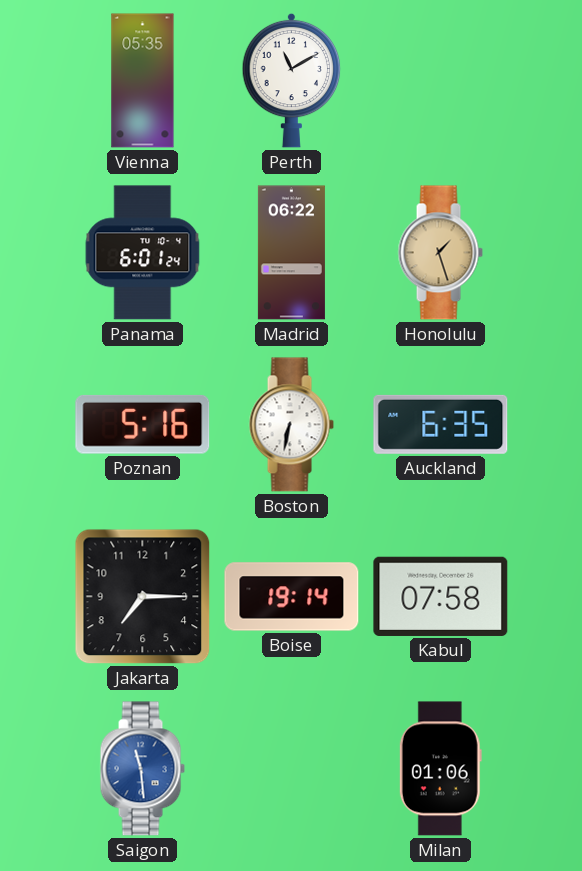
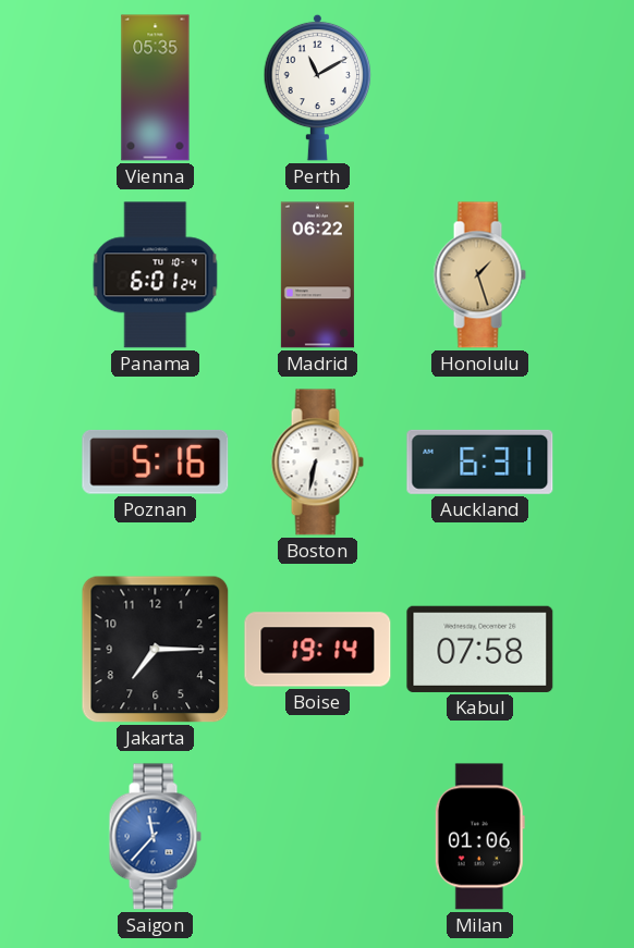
Auckland: 6:35 -> 6:31
Saigon: 11:29 -> 11:37
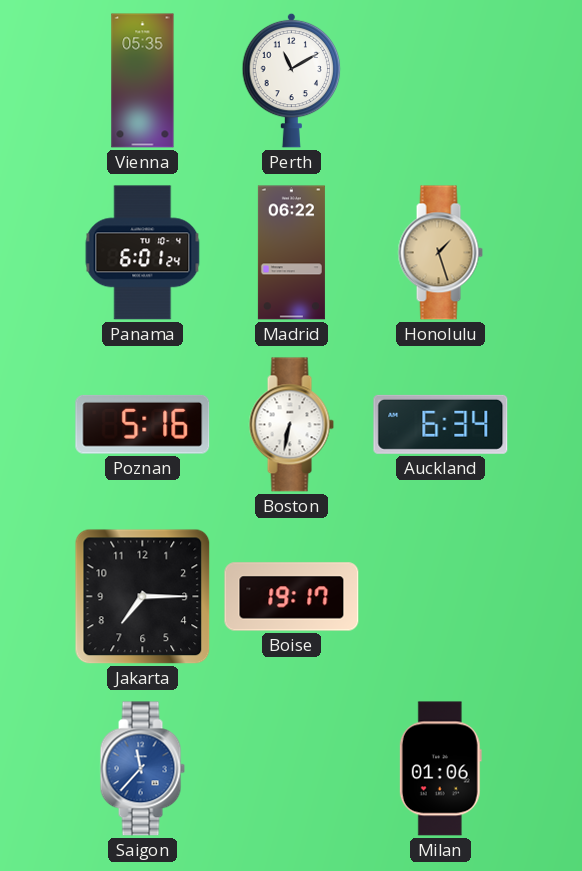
Auckland: 6:31 -> 6:34
Boise: 19:14 -> 19:17
Kabul: 07:58 -> none
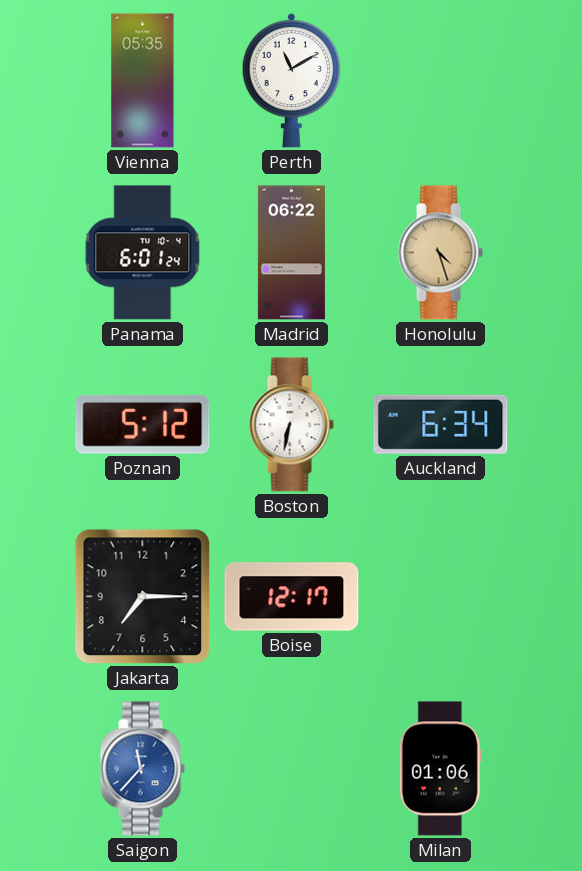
Honolulu: 1:27 -> 4:27
Poznan: 5:16 -> 5:12
Boise: 19:17 -> 12:17
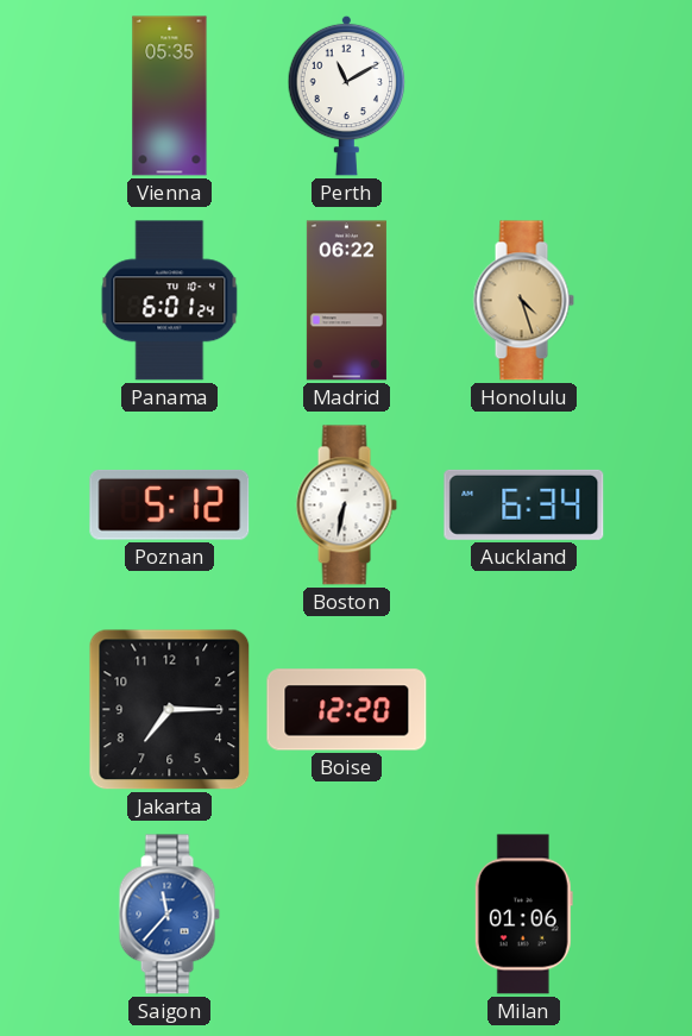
Boise: 12:17 -> 12:20
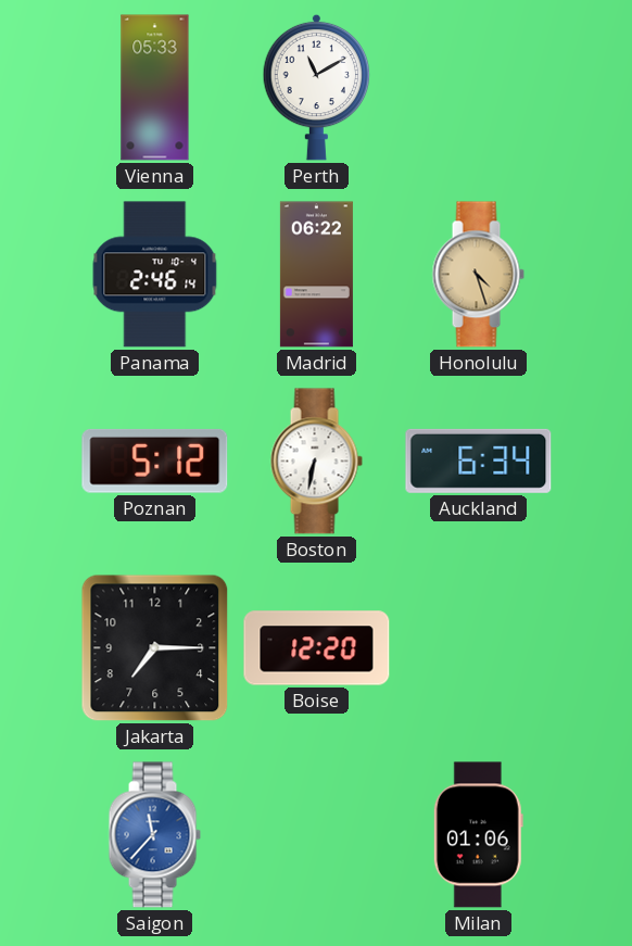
Vienna: 05:35 -> 05:33
Panama: 6:01 -> 2:46
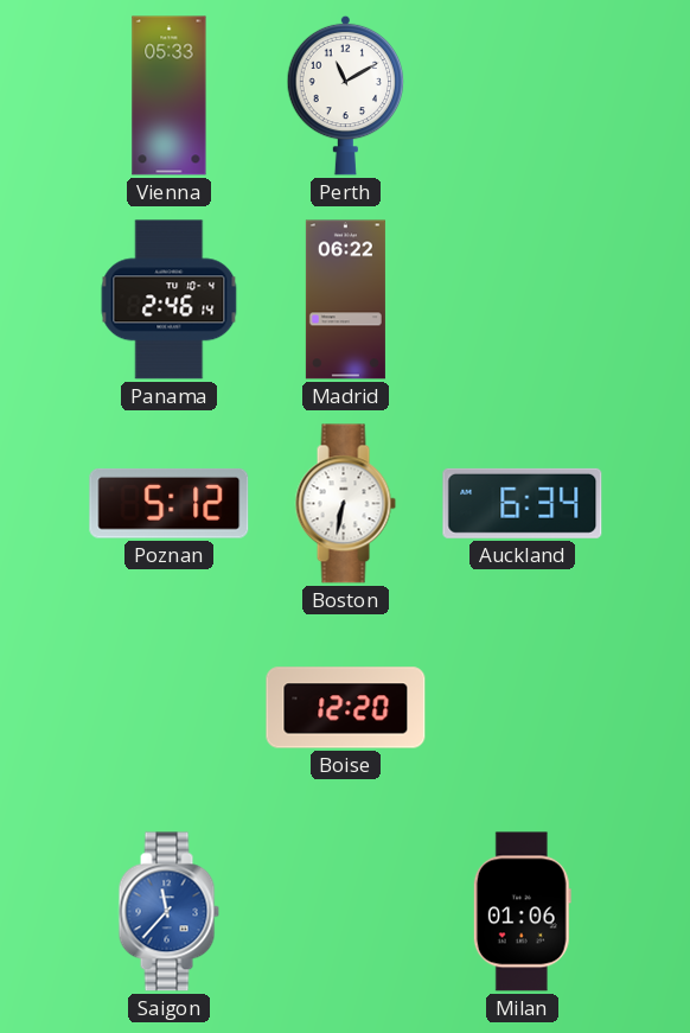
Honolulu: 4:27 -> none
Jakarta: 7:15 -> none
